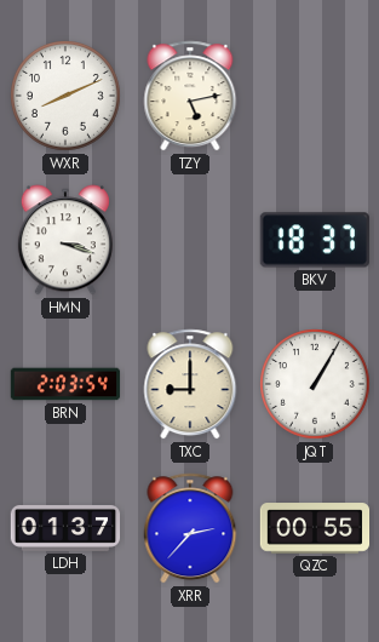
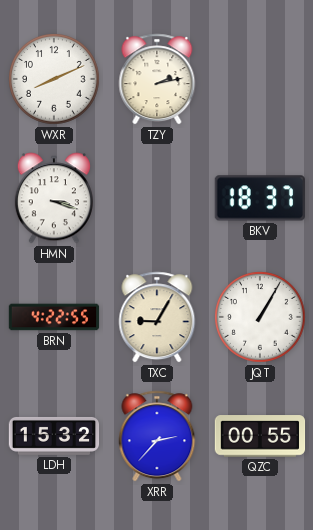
TZY: 5:13 -> 2:13
BRN: 2:03 -> 4:22
TXC: 9:00 -> 9:05
LDH: 01:37 -> 15:32
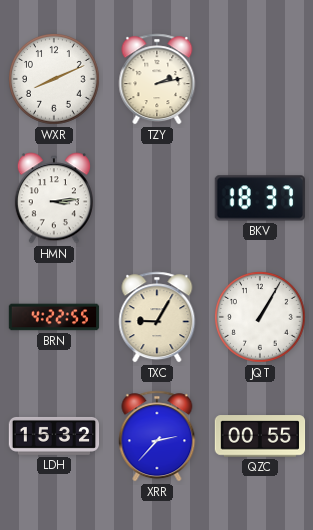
HMN: 3:18 -> 3:14
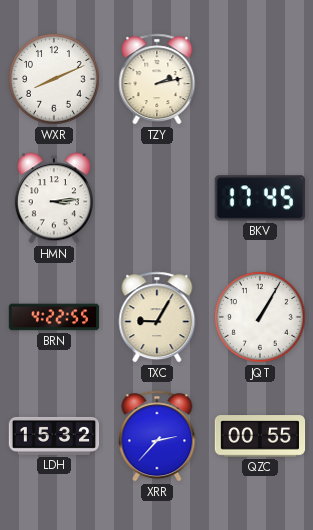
BKV: 18:37 -> 17:45
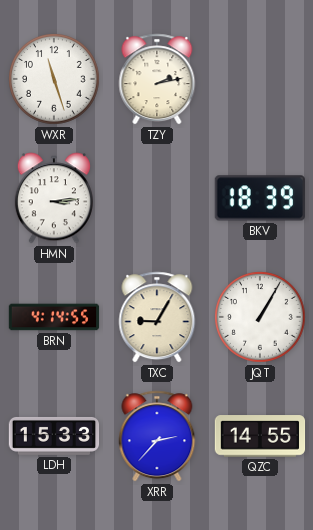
WXR: 8:11 -> 11:27
BKV: 17:45 -> 18:39
BRN: 4:22 -> 4:14
LDH: 15:32 -> 15:33
QZC: 00:55 -> 14:55
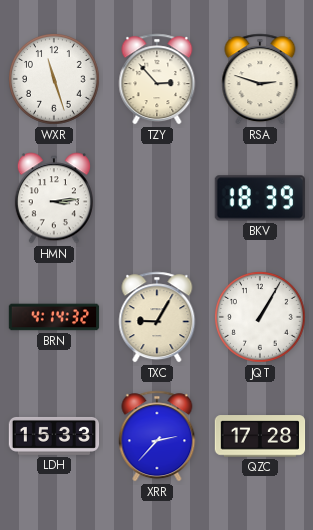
TZY: 2:13 -> 2:53
RSA: none -> 2:48
BRN: 4:14:55 -> 4:14:32
QZC: 14:55 -> 17:28
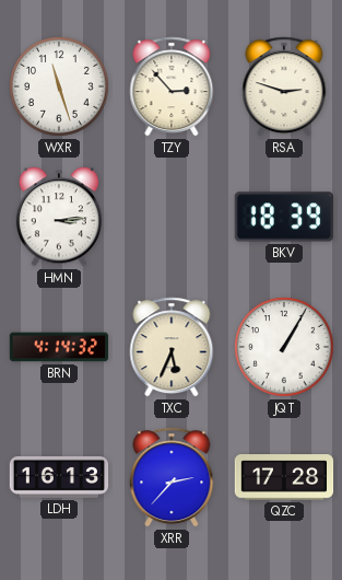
TXC: 9:05 -> 5:34
LDH: 15:33 -> 16:13
